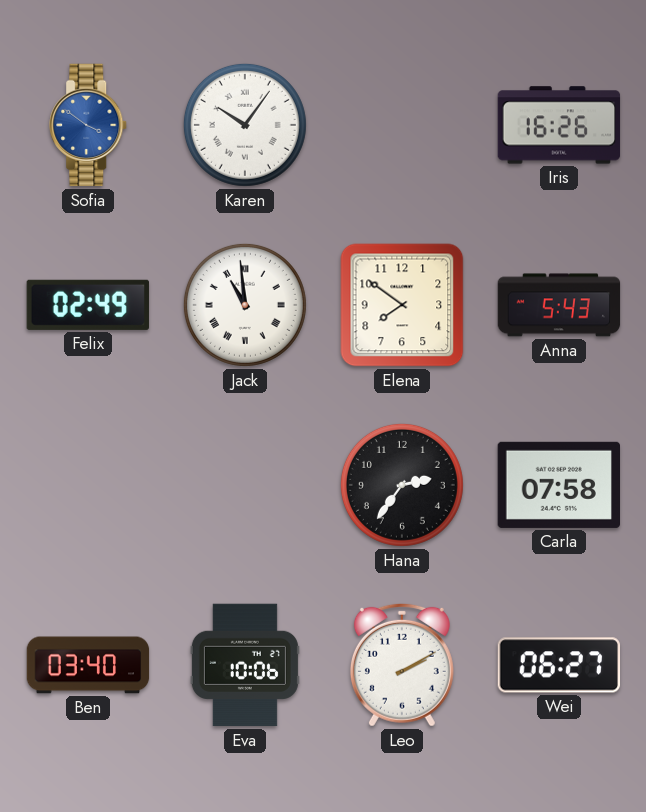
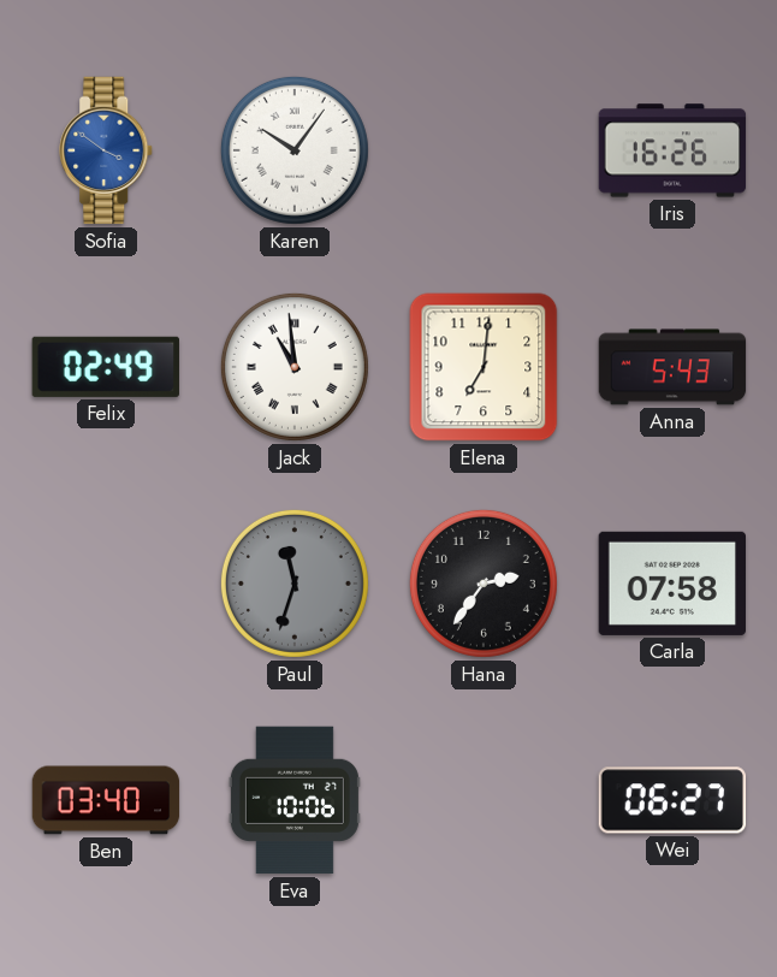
Elena: 7:51 -> 7:01
Paul: none -> 11:33
Leo: 2:10 -> none
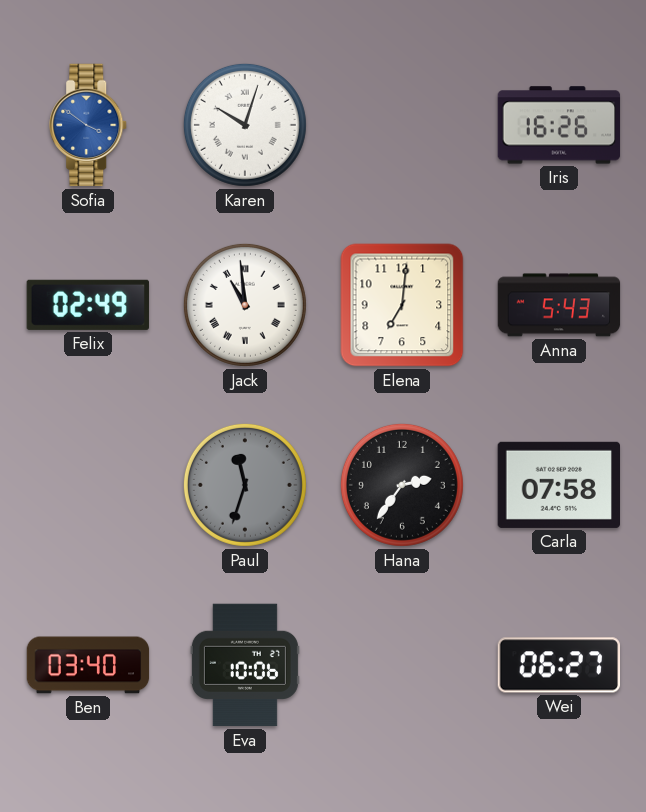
Karen: 10:06 -> 10:03
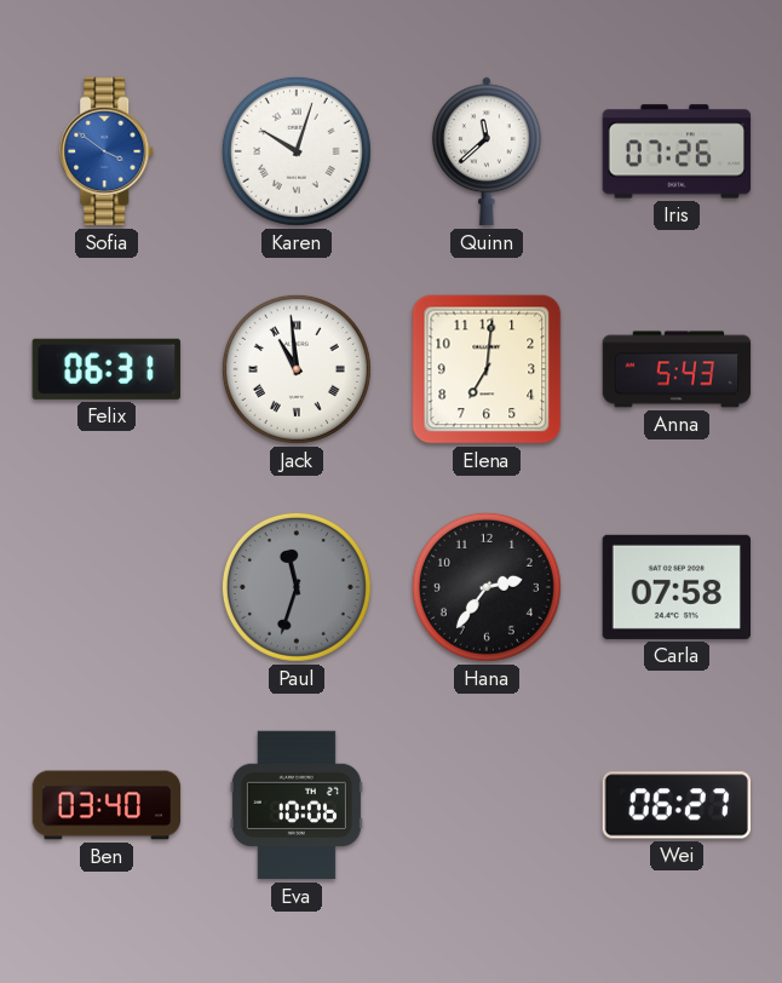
Quinn: none -> 11:38
Iris: 16:26 -> 07:26
Felix: 02:49 -> 06:31
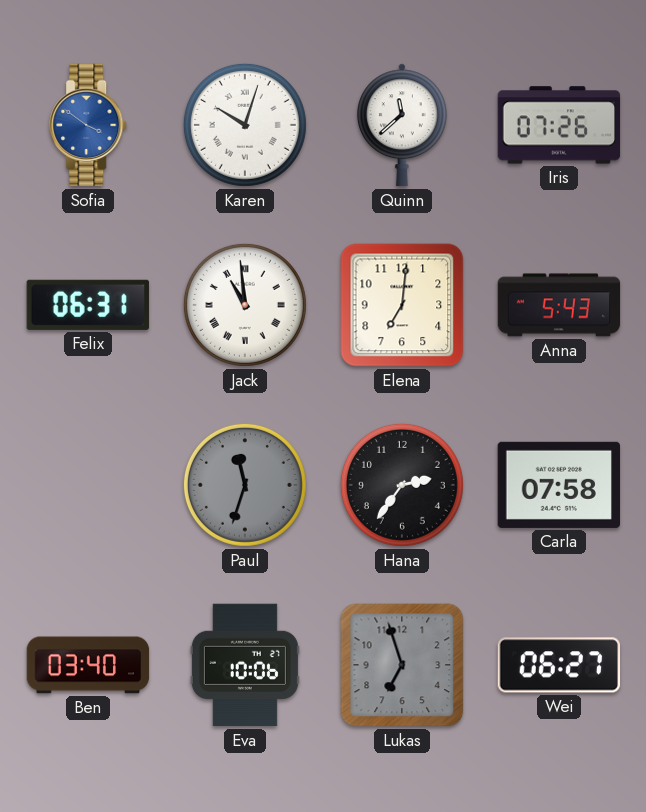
Lukas: none -> 6:57
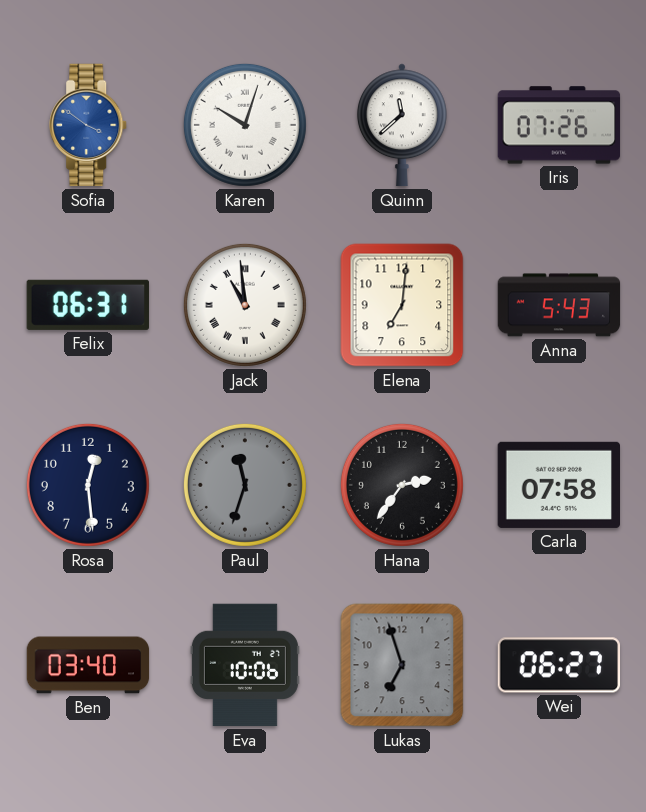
Rosa: none -> 12:29
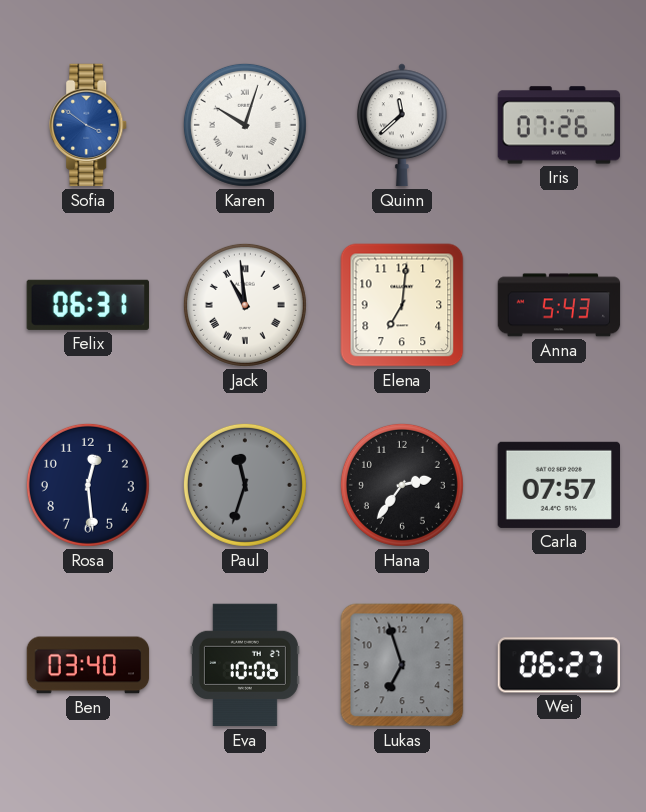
Carla: 07:58 -> 07:57
